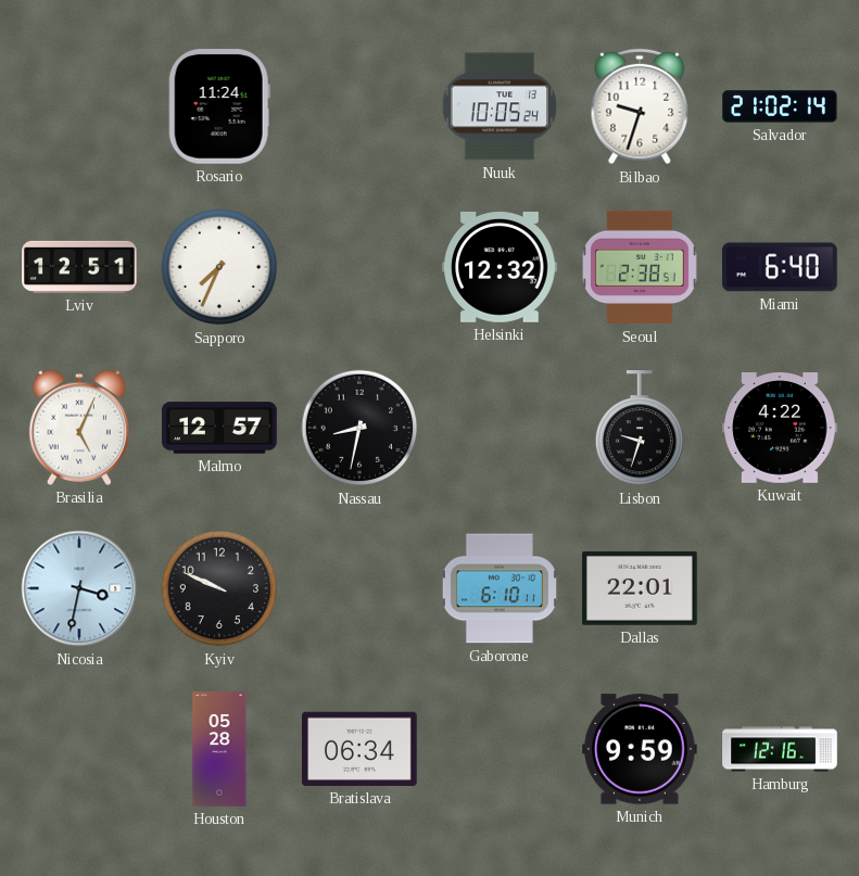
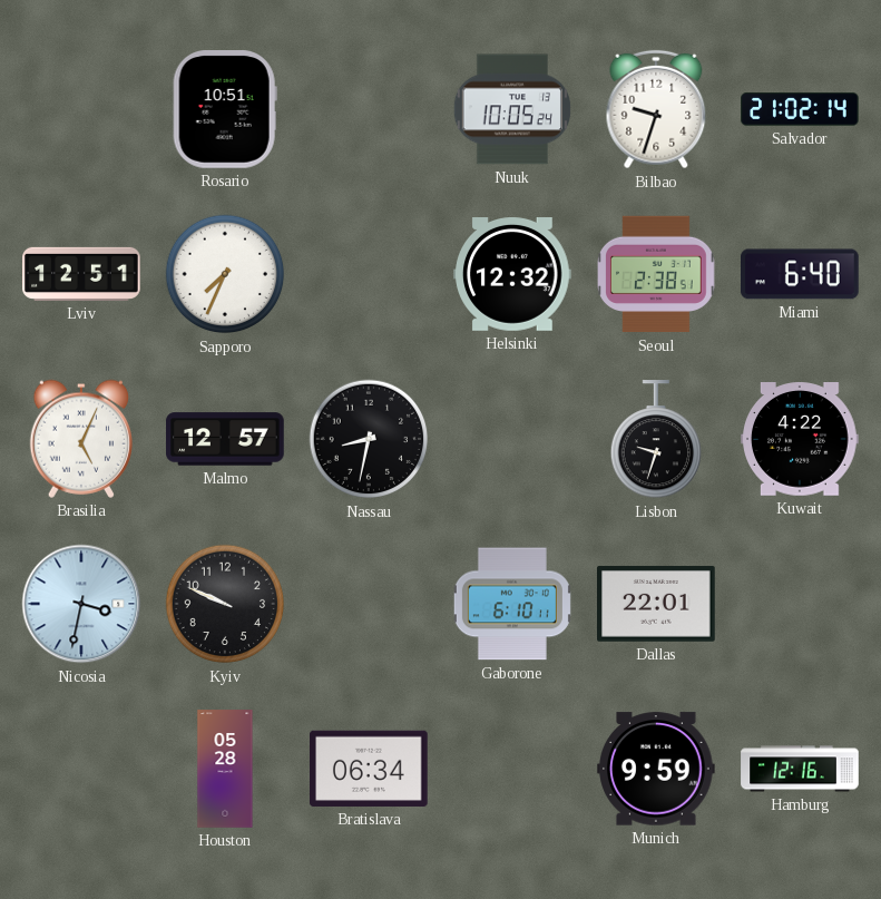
Rosario: 11:24 -> 10:51
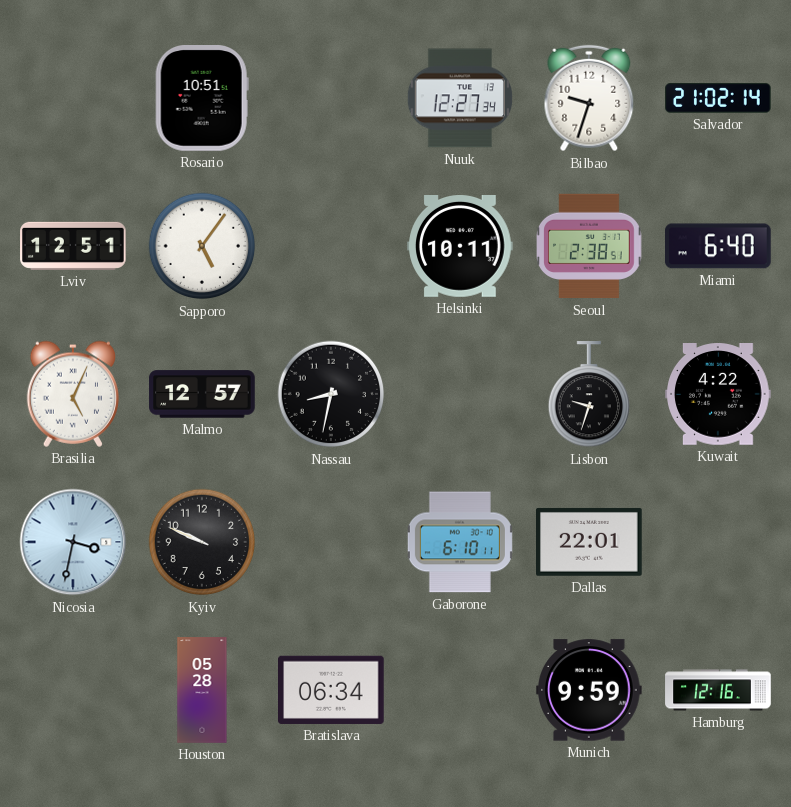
Nuuk: 10:05 -> 12:27
Sapporo: 7:34 -> 5:06
Helsinki: 12:32 -> 10:11
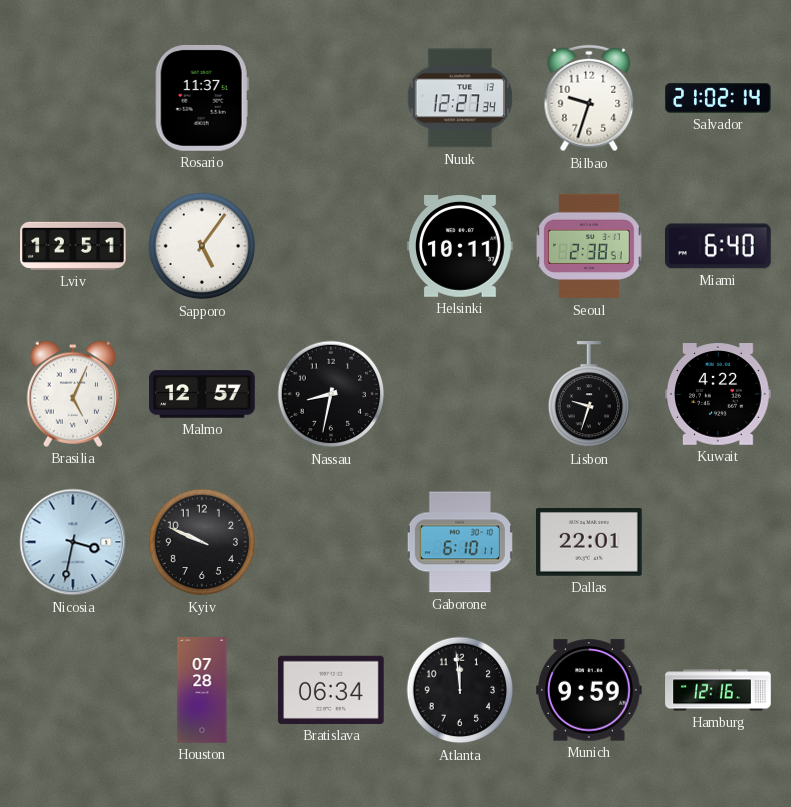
Rosario: 10:51 -> 11:37
Houston: 05:28 -> 07:28
Atlanta: none -> 11:59
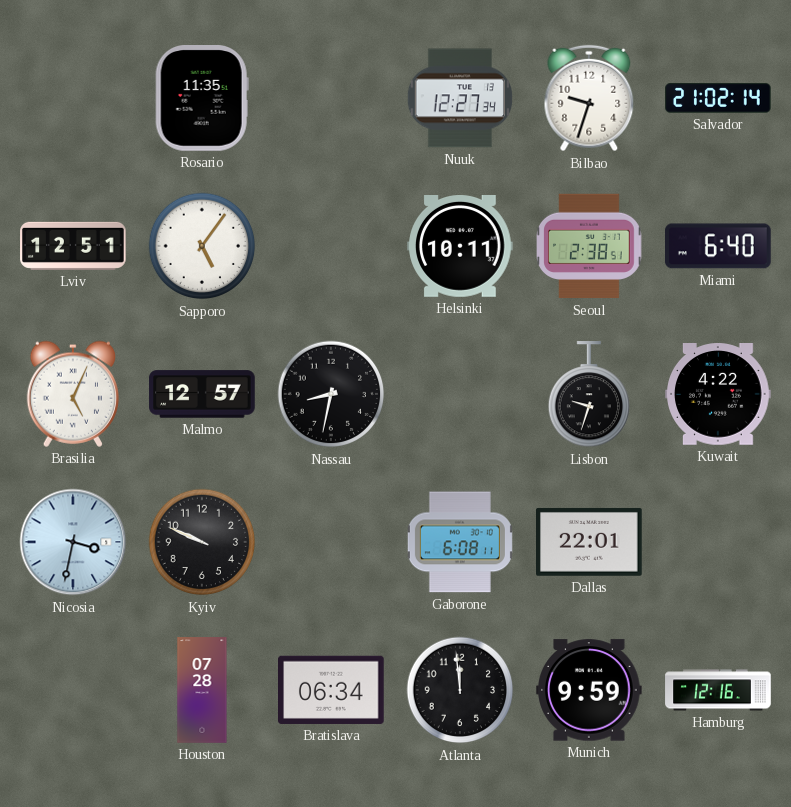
Rosario: 11:37 -> 11:35
Gaborone: 6:10 -> 6:08
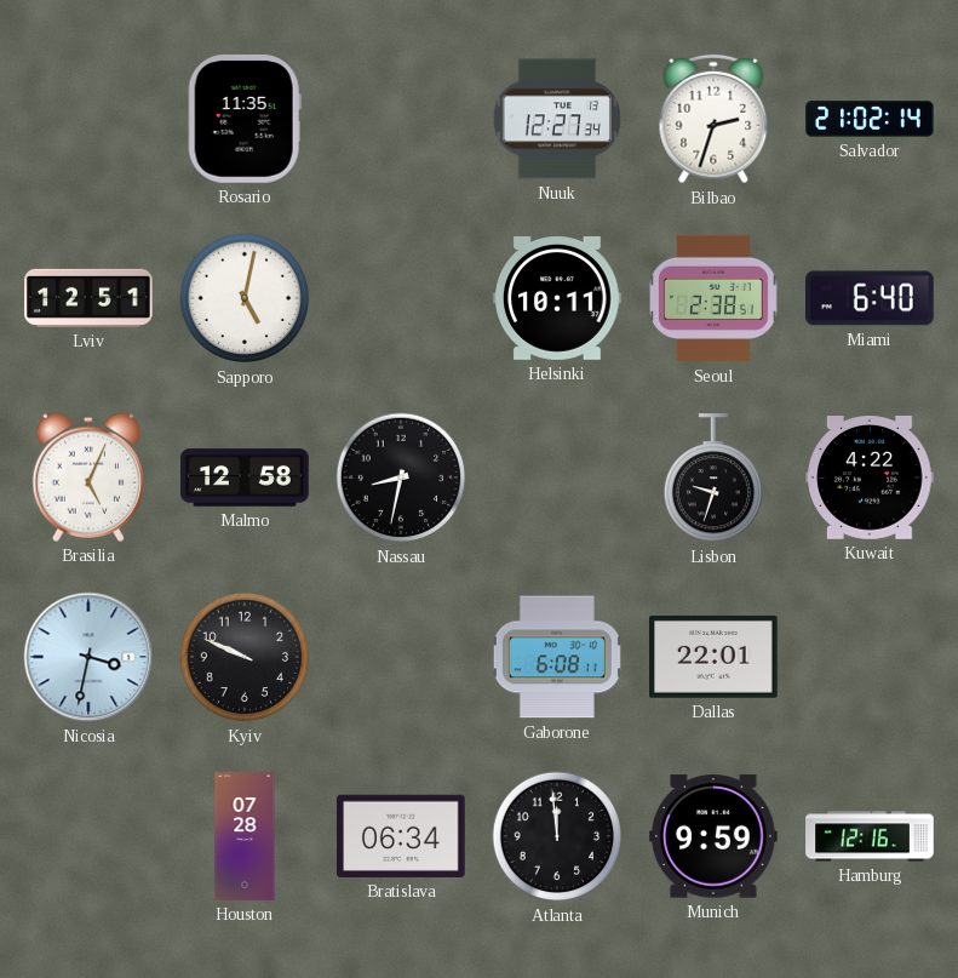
Bilbao: 9:33 -> 2:33
Sapporo: 5:06 -> 5:02
Malmo: 12:57 -> 12:58
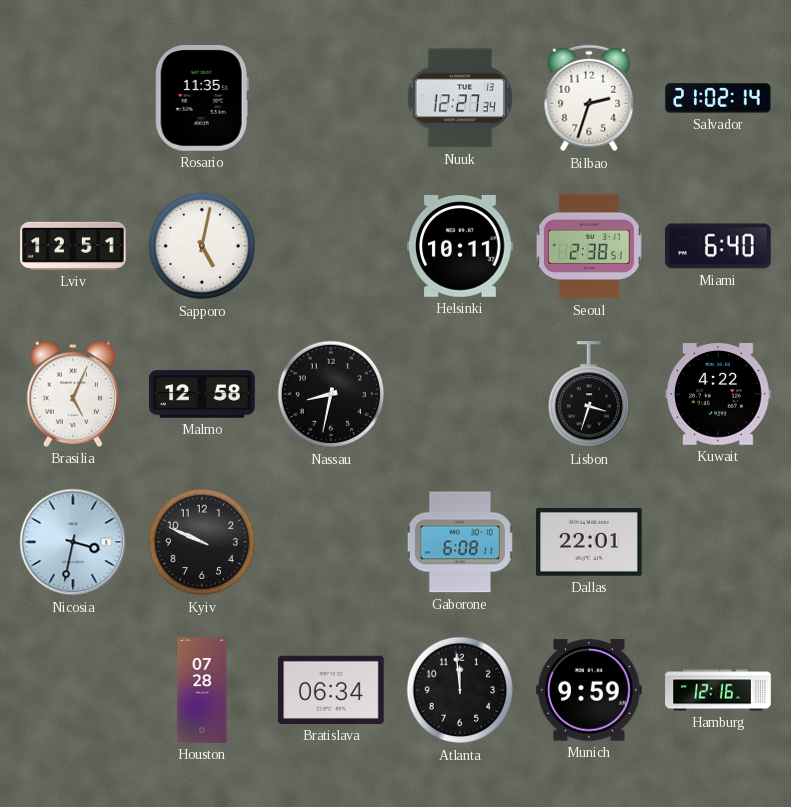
Lisbon: 9:33 -> 3:33
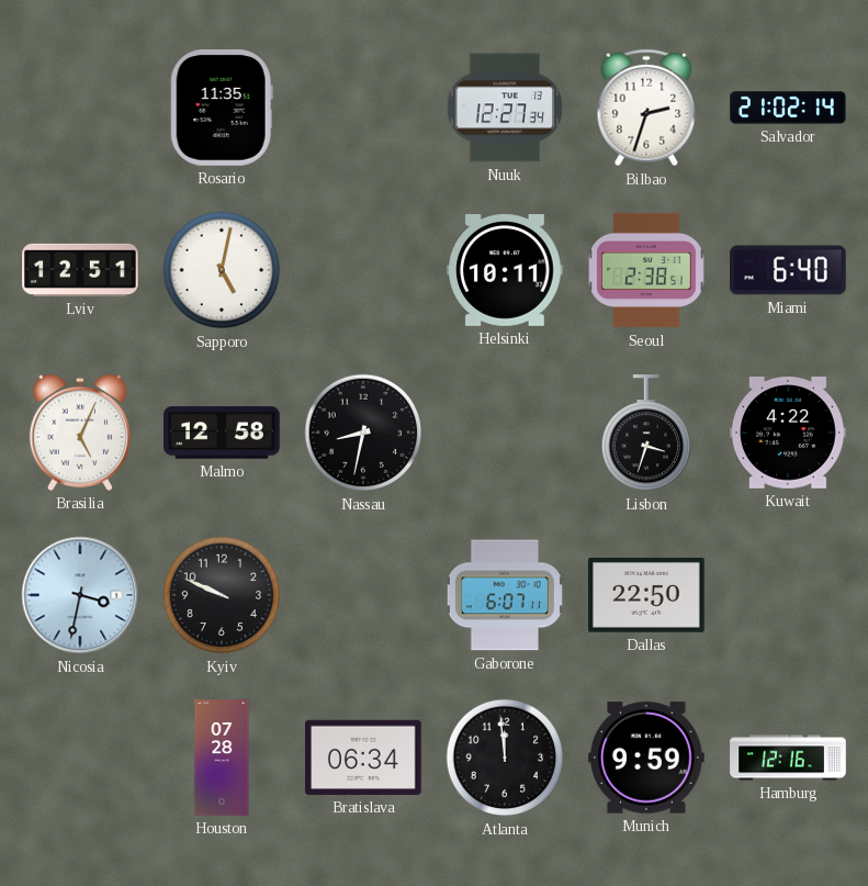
Gaborone: 6:08 -> 6:07
Dallas: 22:01 -> 22:50
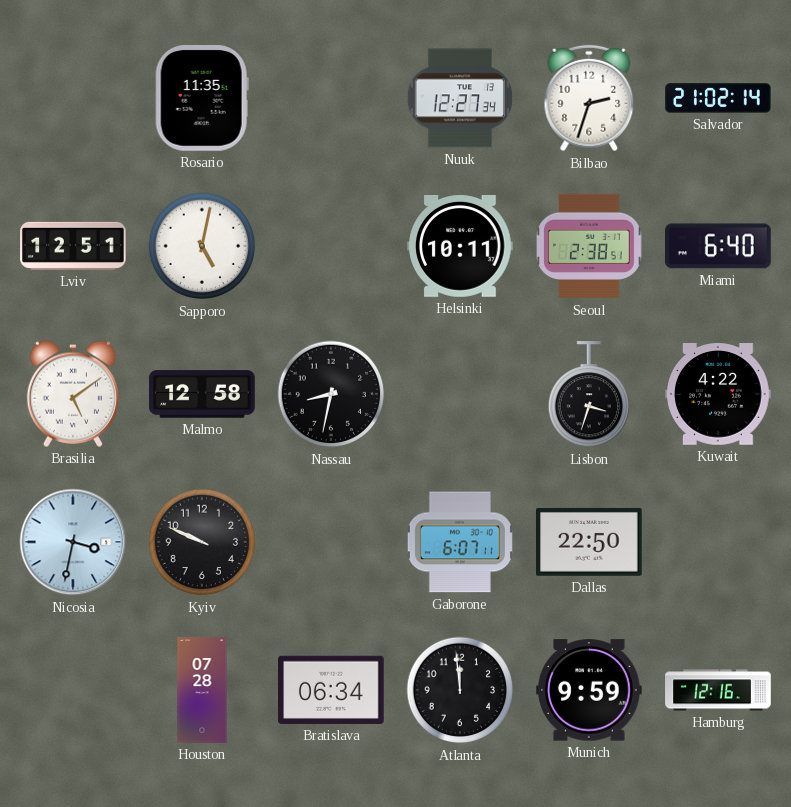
Brasilia: 5:04 -> 5:09
